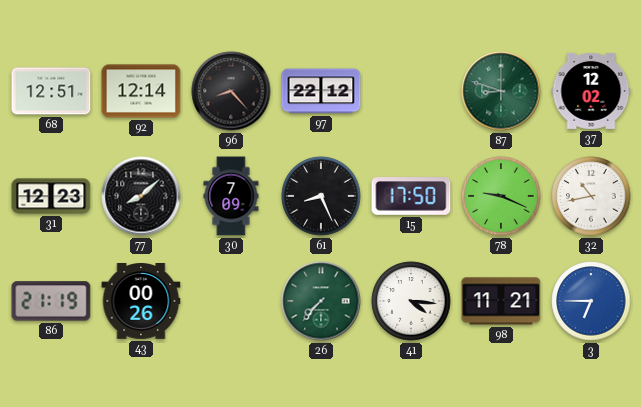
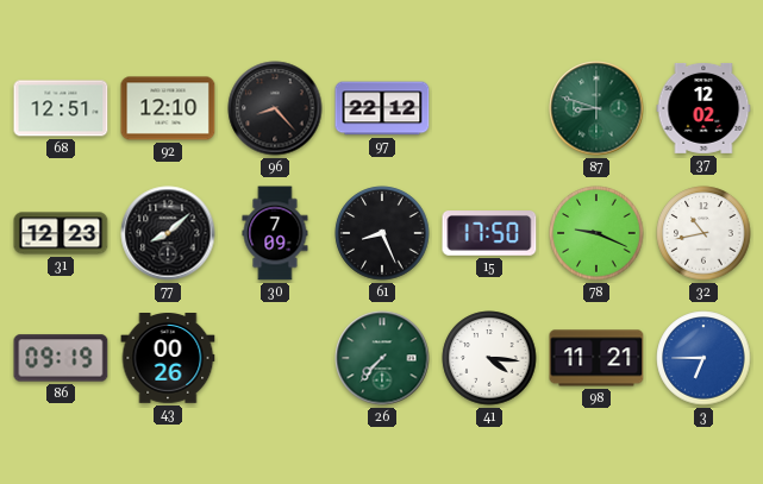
92: 12:14 -> 12:10
86: 21:19 -> 09:19
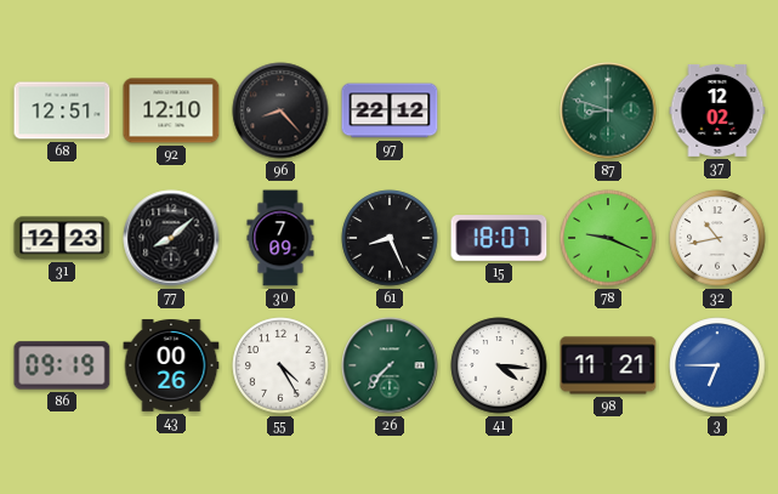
15: 17:50 -> 18:07
55: none -> 4:25
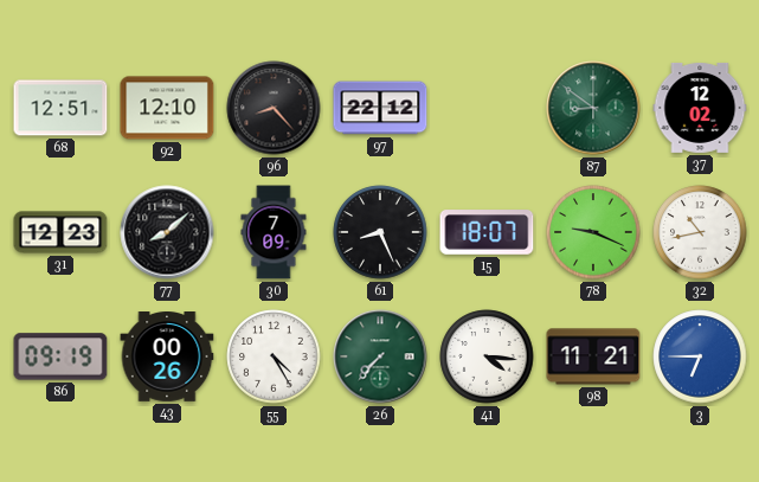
87: 8:48 -> 8:51
